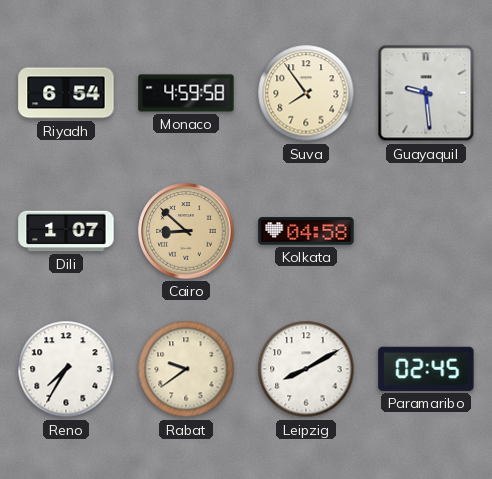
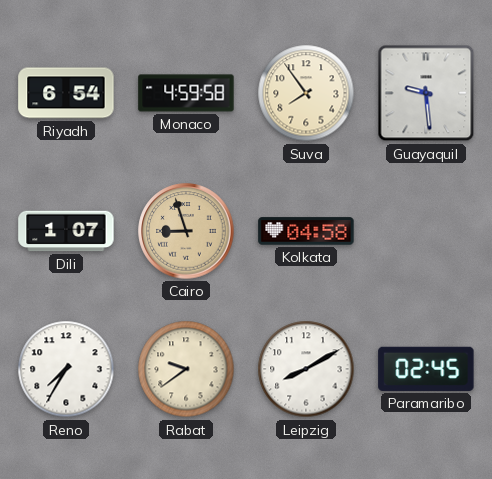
Cairo: 8:52 -> 8:57
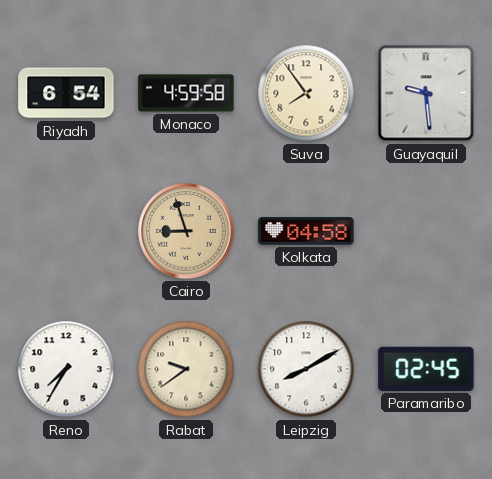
Dili: 1:07 -> none
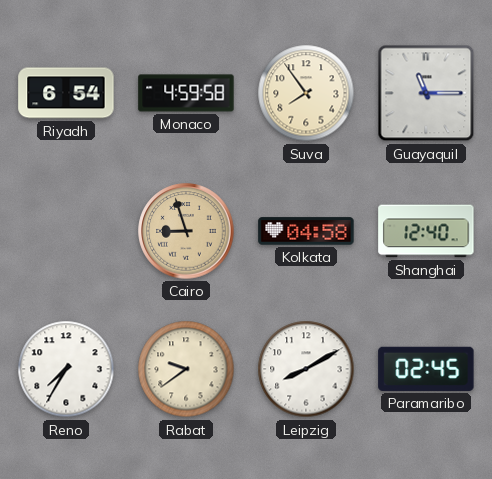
Guayaquil: 9:29 -> 11:15
Shanghai: none -> 12:40
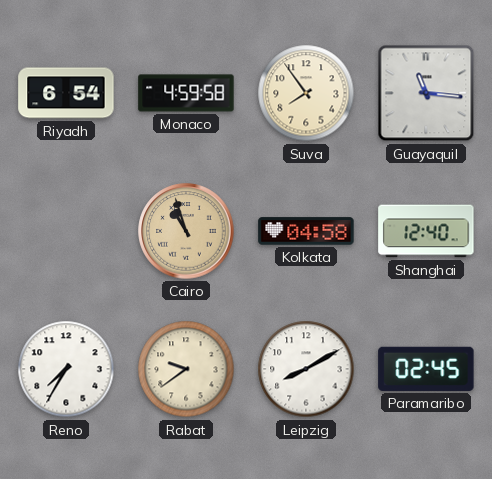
Guayaquil: 11:15 -> 11:16
Cairo: 8:57 -> 10:57
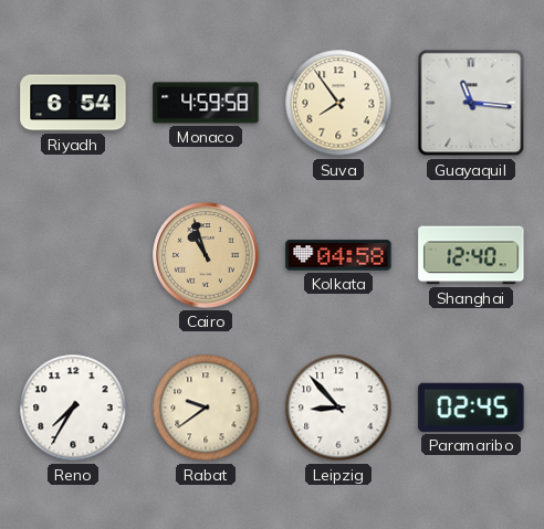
Leipzig: 8:10 -> 8:53
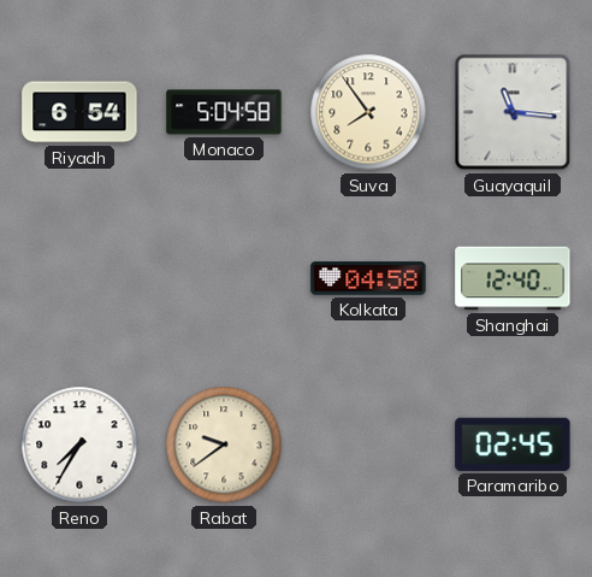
Monaco: 4:59 -> 5:04
Cairo: 10:57 -> none
Leipzig: 8:53 -> none
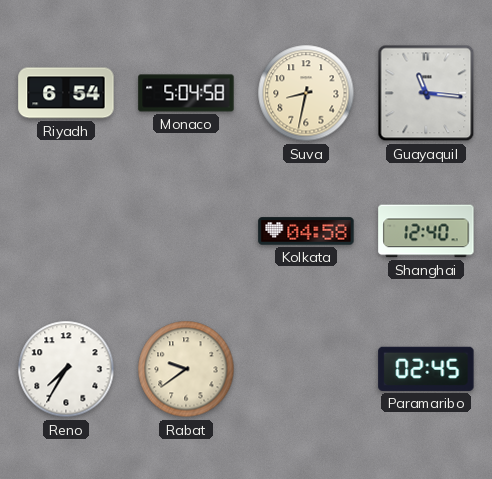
Suva: 7:54 -> 8:32
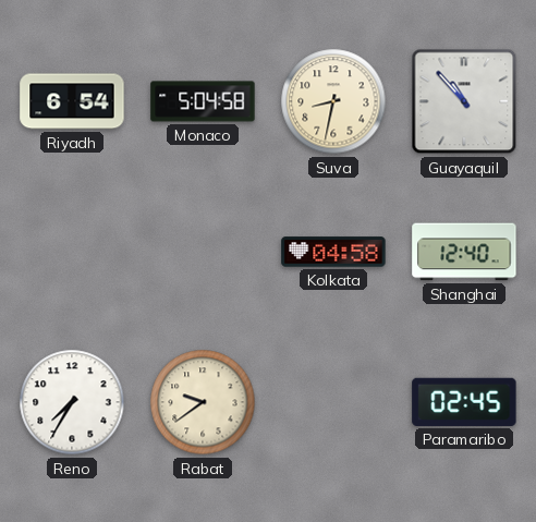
Guayaquil: 11:16 -> 10:53
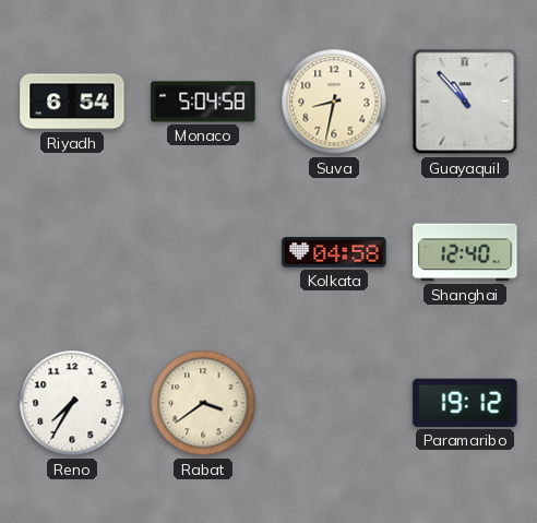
Rabat: 9:39 -> 3:39
Paramaribo: 02:45 -> 19:12
